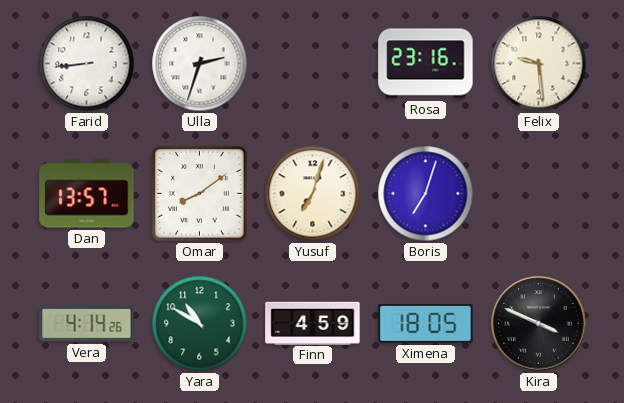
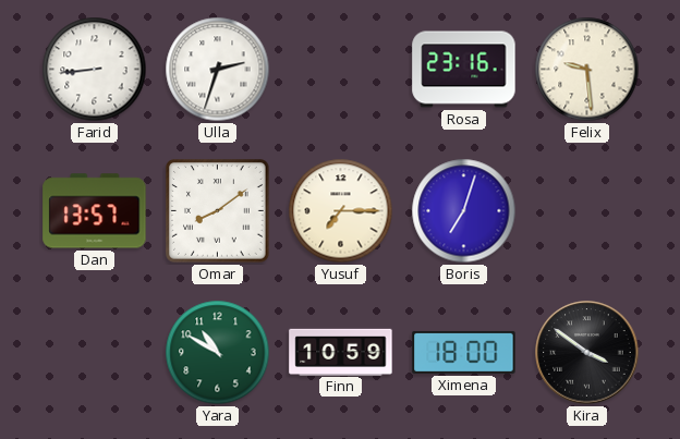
Yusuf: 7:03 -> 7:15
Vera: 4:14 -> none
Finn: 4:59 -> 10:59
Ximena: 18:05 -> 18:00
Kira: 3:49 -> 3:51
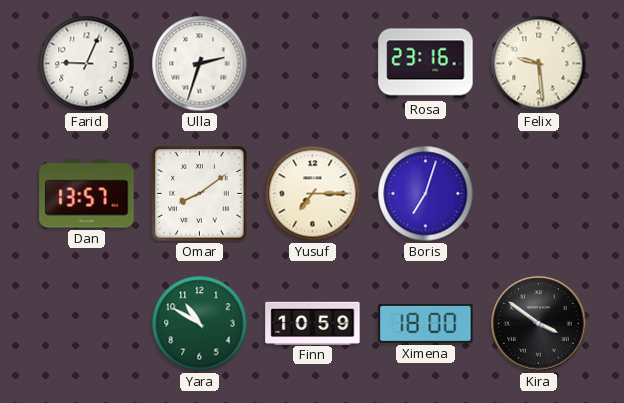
Farid: 8:44 -> 9:04
